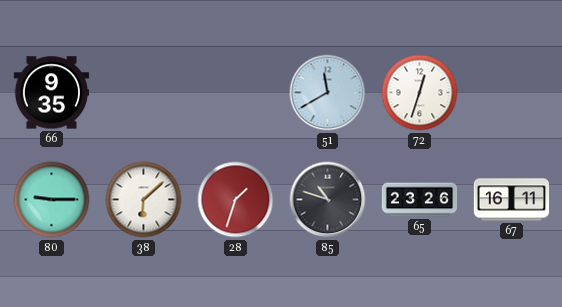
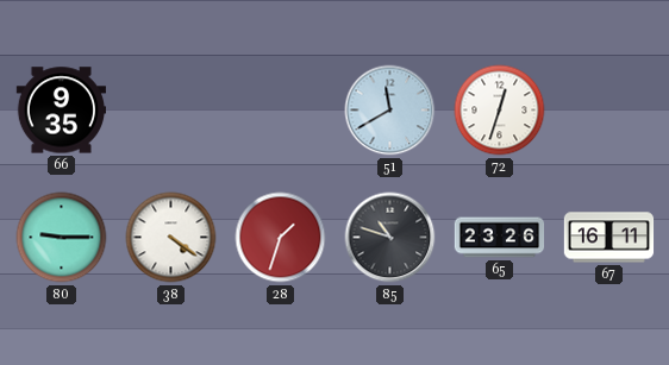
38: 6:08 -> 4:21
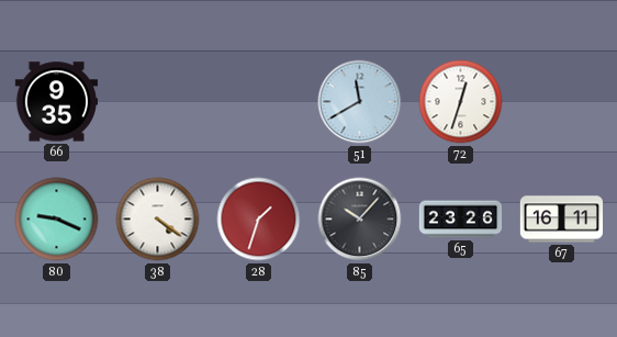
80: 9:15 -> 9:19
85: 10:48 -> 10:07
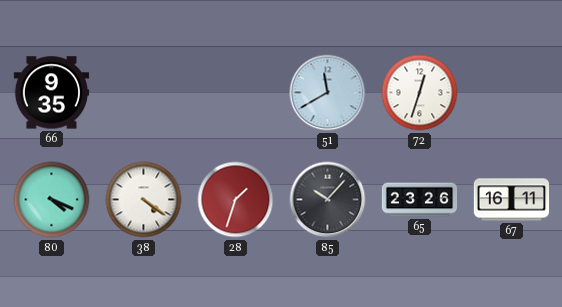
80: 9:19 -> 4:19
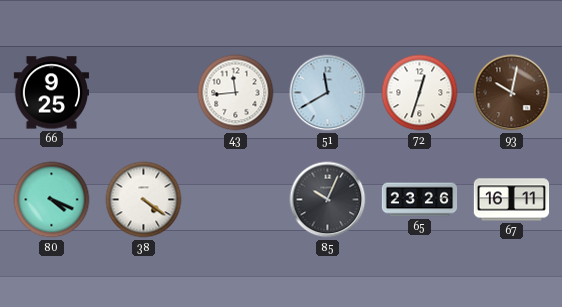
66: 9:35 -> 9:25
43: none -> 11:44
93: none -> 10:02
28: 1:33 -> none
85: 10:07 -> 10:04
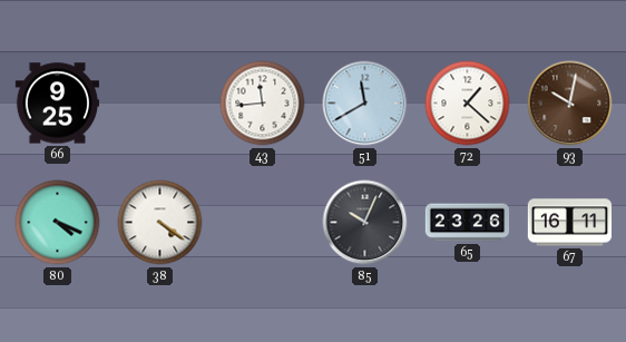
72: 12:33 -> 1:22
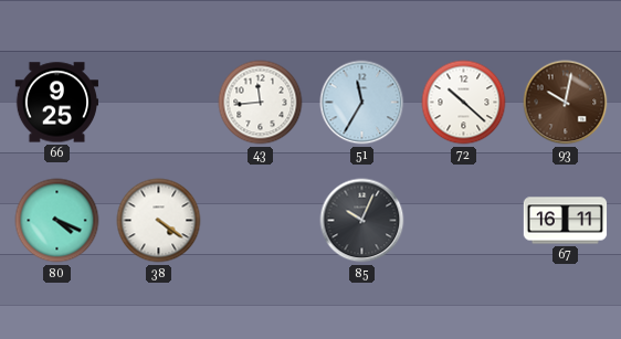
51: 11:40 -> 11:35
72: 1:22 -> 10:22
65: 23:26 -> none
